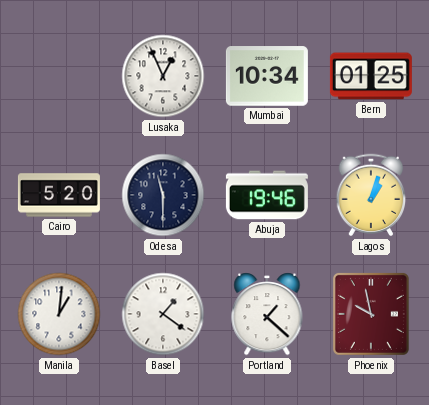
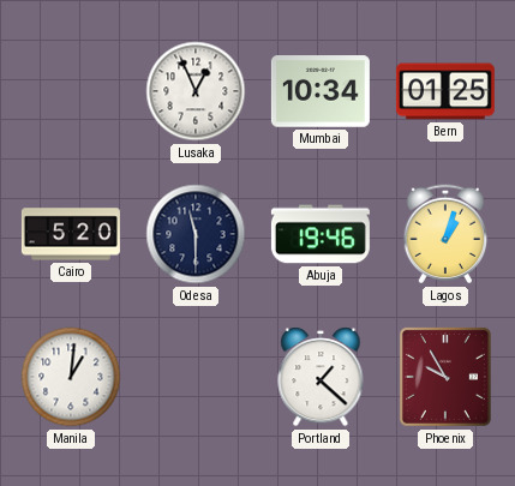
Basel: 1:21 -> none
Phoenix: 9:58 -> 9:55
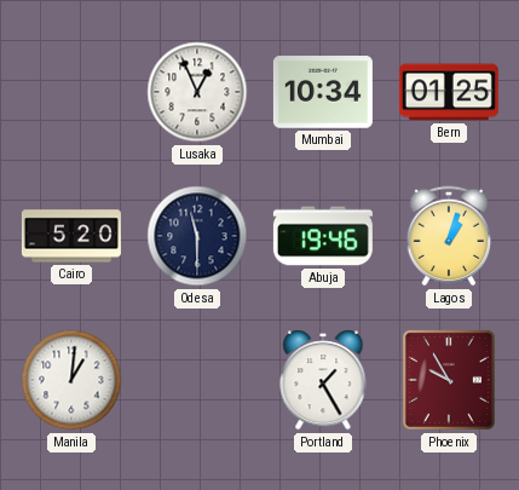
Portland: 1:22 -> 1:25
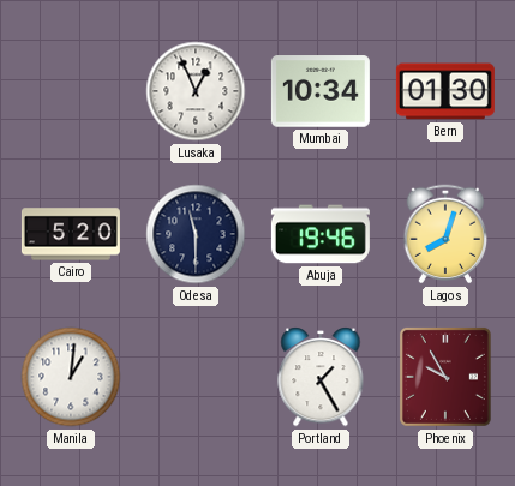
Bern: 01:25 -> 01:30
Lagos: 1:03 -> 8:03
